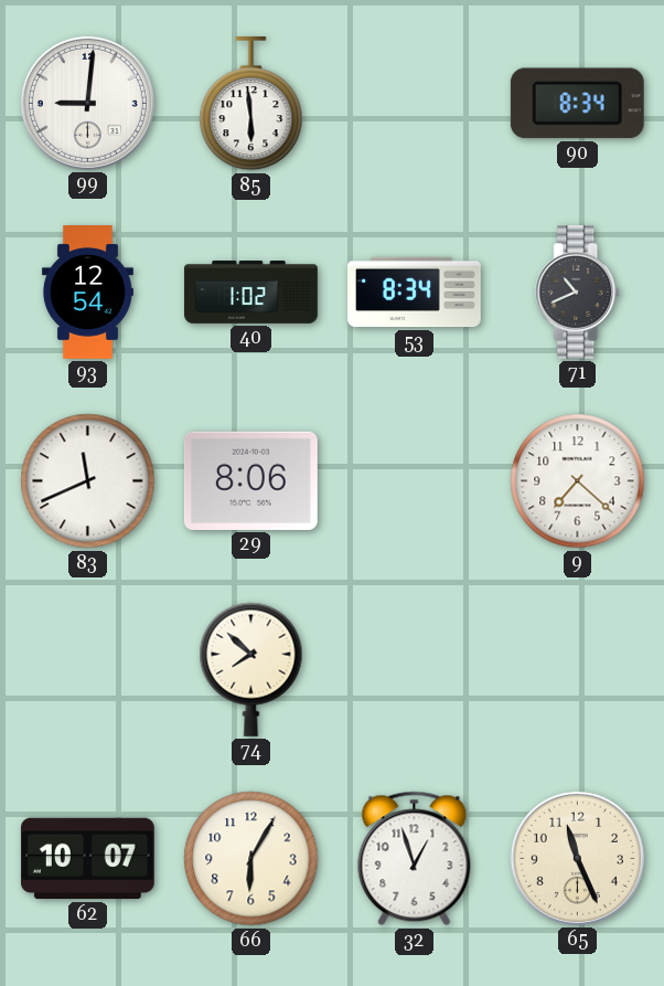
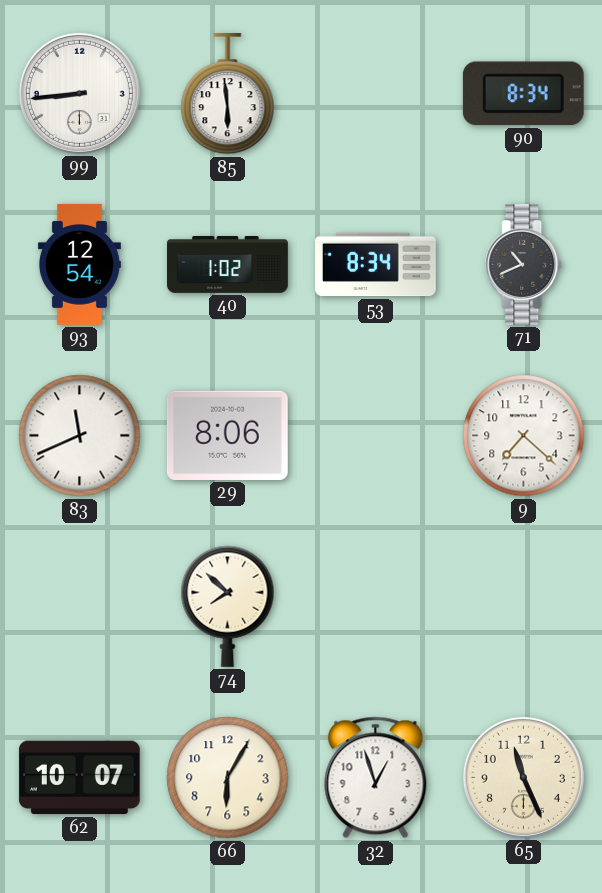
99: 9:01 -> 8:44
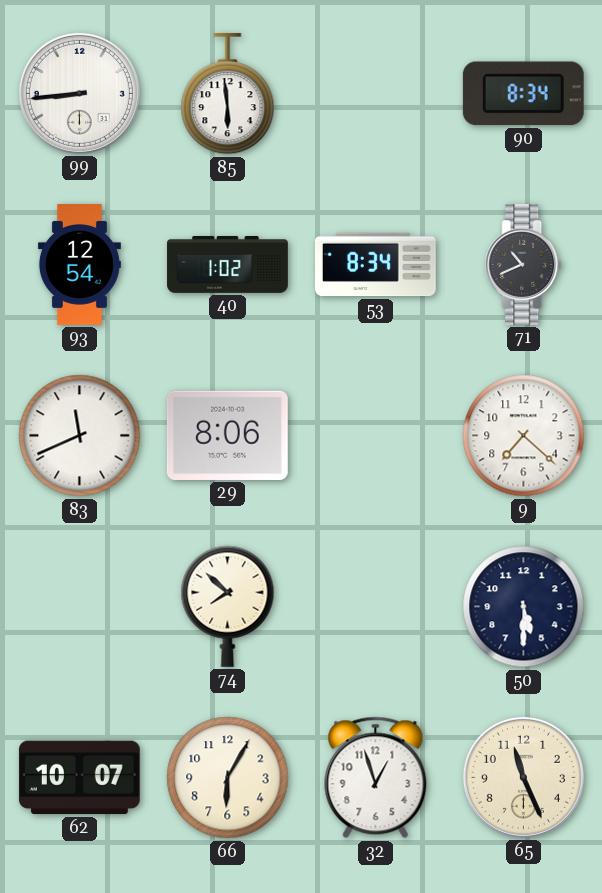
50: none -> 5:30
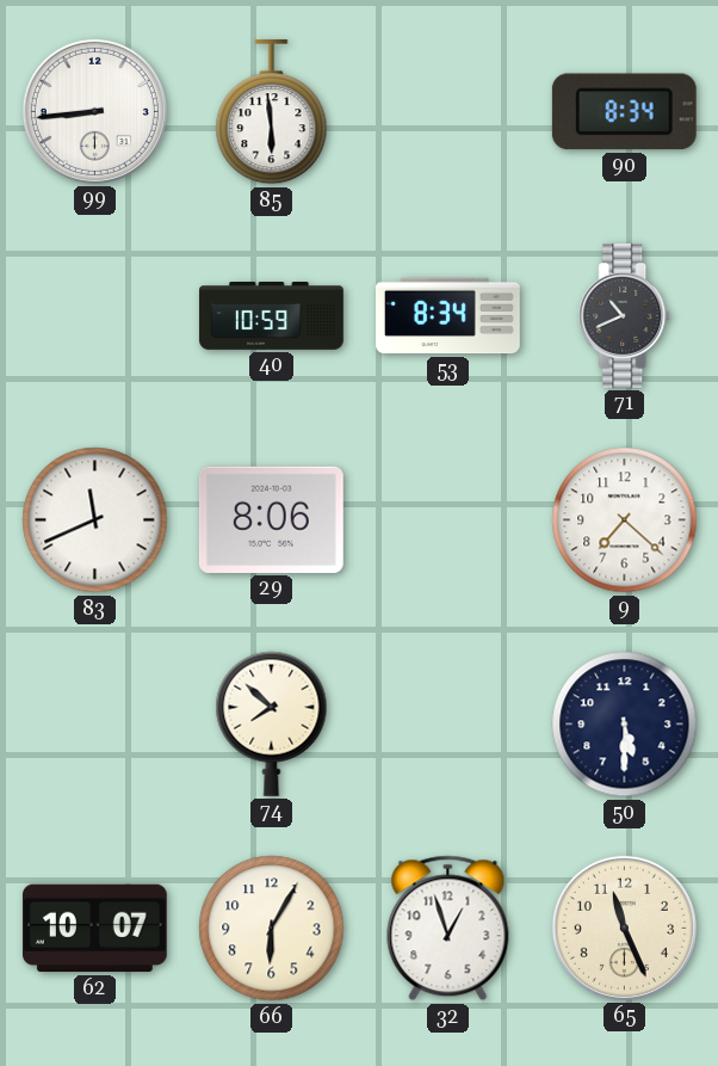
93: 12:54 -> none
40: 1:02 -> 10:59
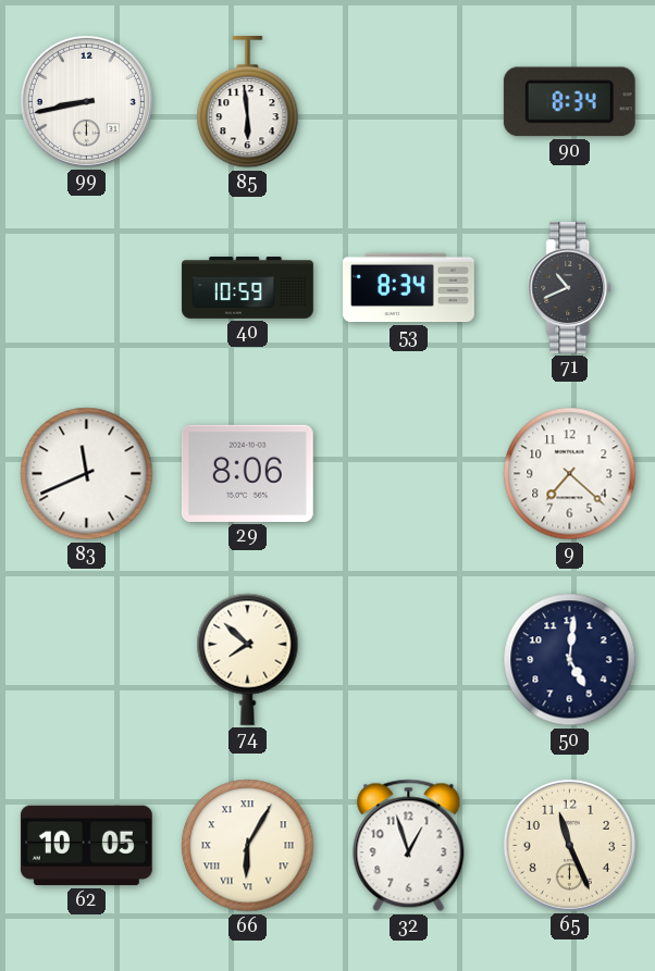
99: 8:44 -> 8:43
50: 5:30 -> 5:01
62: 10:07 -> 10:05
66 numerals: Arabic -> Roman
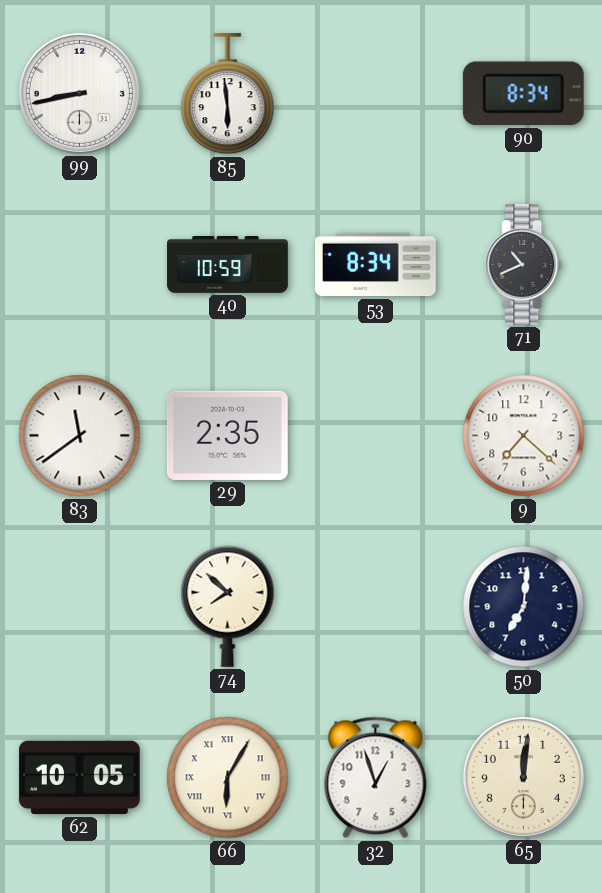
83: 11:41 -> 11:39
29: 8:06 -> 2:35
50: 5:01 -> 7:01
65: 11:26 -> 12:01
